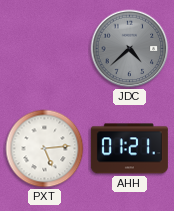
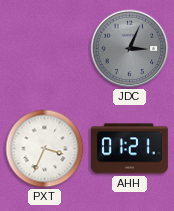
JDC: 4:38 -> 3:04
PXT: 5:14 -> 3:34
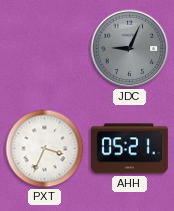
JDC: 3:04 -> 9:04
AHH: 01:21 -> 05:21
